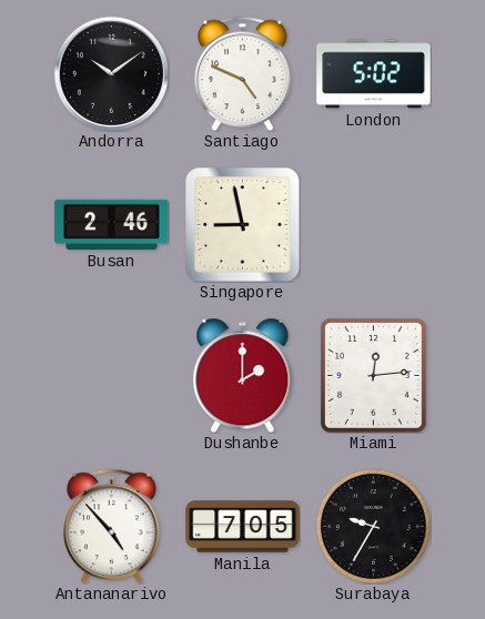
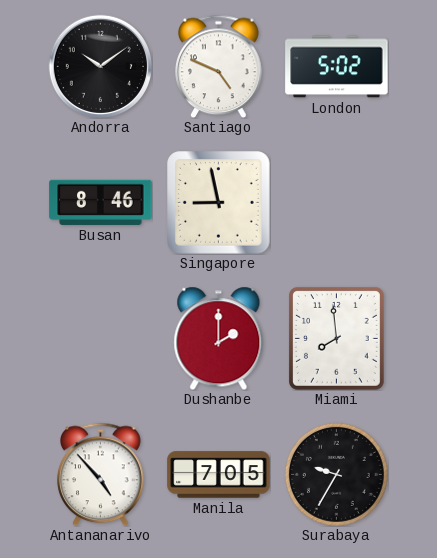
Busan: 2:46 -> 8:46
Miami: 12:14 -> 7:59
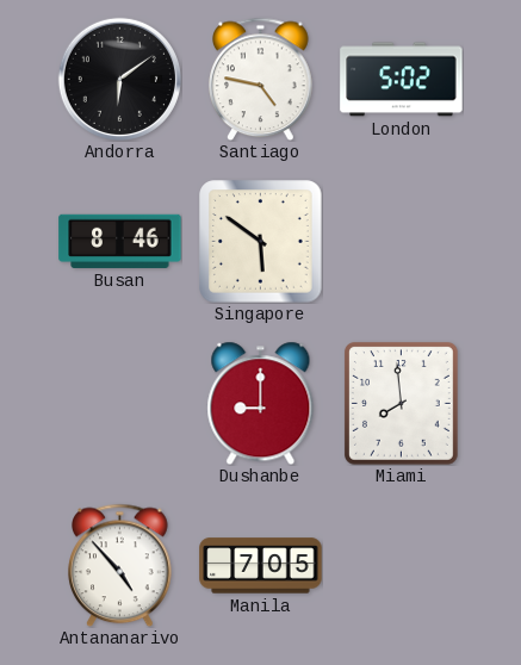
Andorra: 10:09 -> 6:09
Santiago: 4:49 -> 4:47
Singapore: 8:58 -> 5:51
Dushanbe: 2:00 -> 9:00
Surabaya: 9:35 -> none
